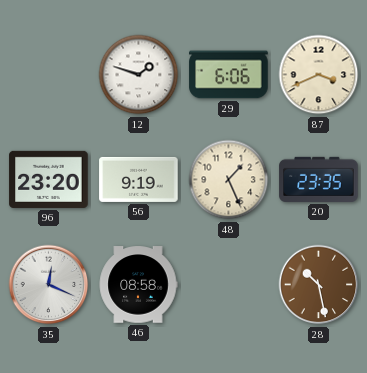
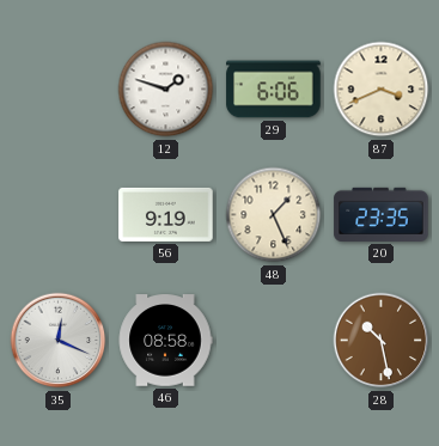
96: 23:20 -> none
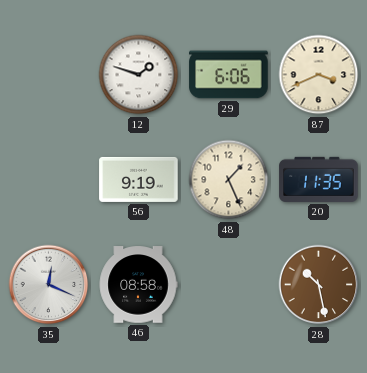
20: 23:35 -> 11:35
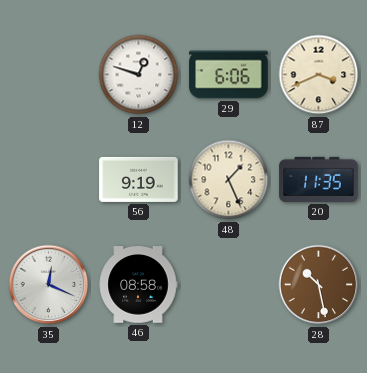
12: 1:48 -> 12:48
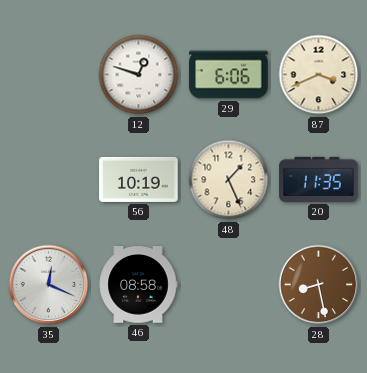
56: 9:19 -> 10:19
28: 10:28 -> 8:28
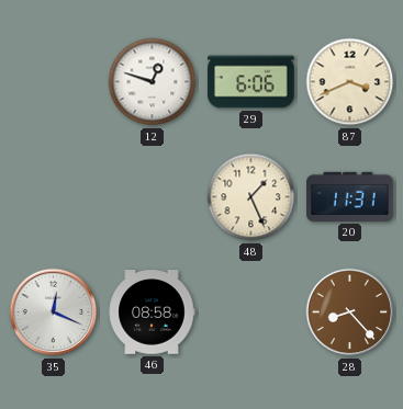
56: 10:19 -> none
20: 11:35 -> 11:31
28: 8:28 -> 8:23
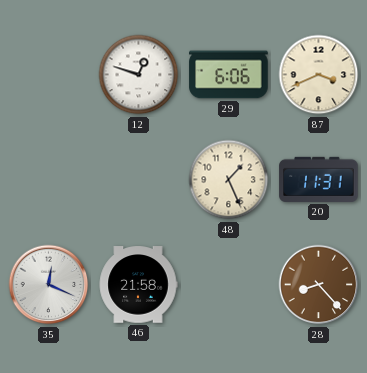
46: 08:58 -> 21:58
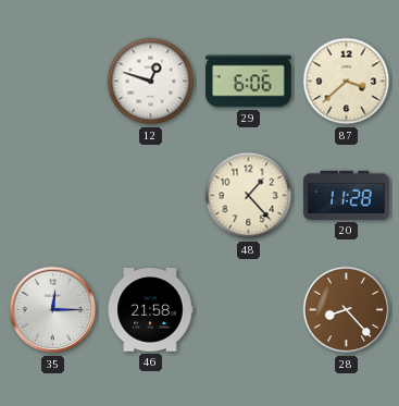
87: 3:41 -> 3:38
48: 1:26 -> 1:23
20: 11:31 -> 11:28
35: 12:19 -> 12:15
